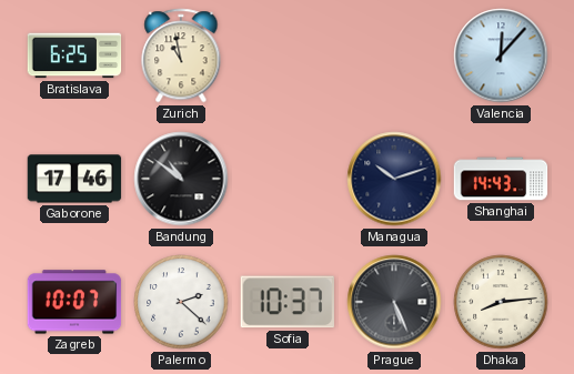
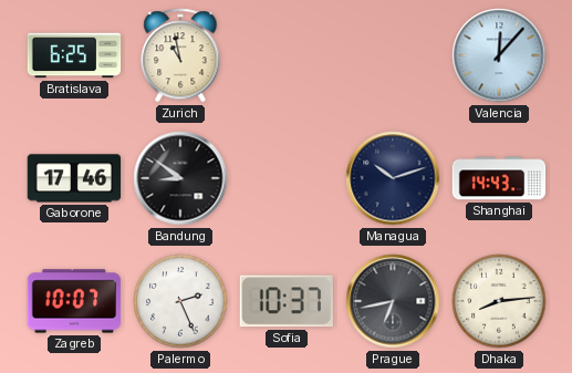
Bandung: 10:51 -> 8:51
Palermo: 2:22 -> 2:26
Prague: 5:26 -> 6:43
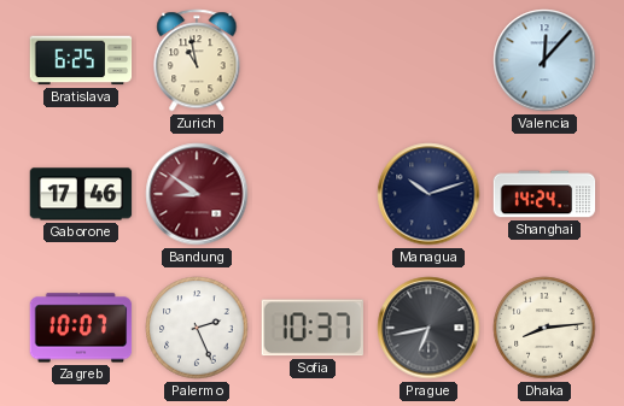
Bandung dial: black -> burgundy
Shanghai: 14:43 -> 14:24
